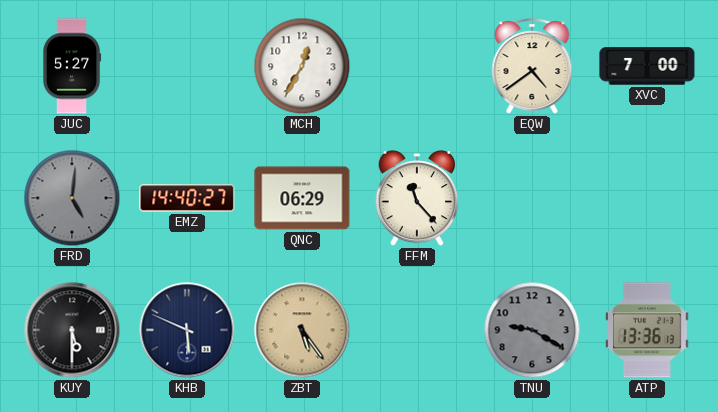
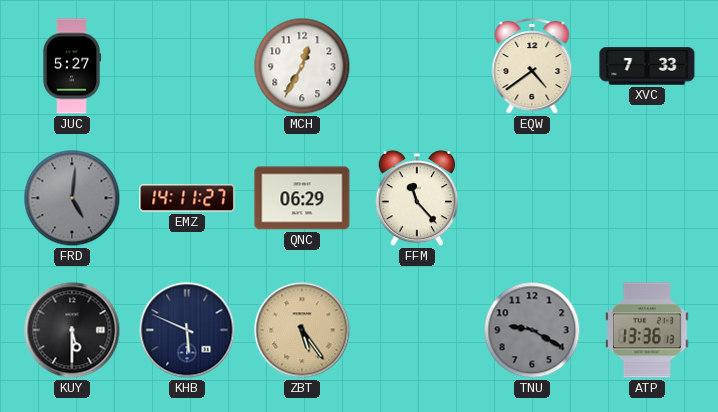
XVC: 7:00 -> 7:33
EMZ: 14:40 -> 14:11
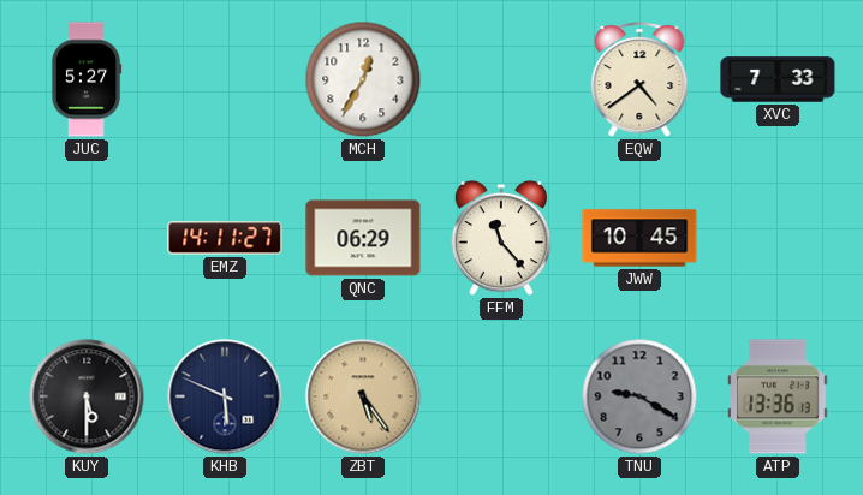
FRD: 5:01 -> none
JWW: none -> 10:45
